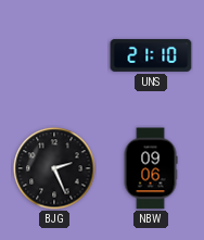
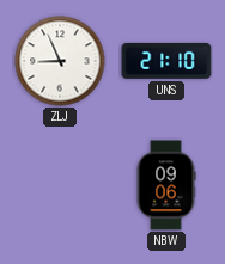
ZLJ: none -> 8:56
BJG: 2:26 -> none
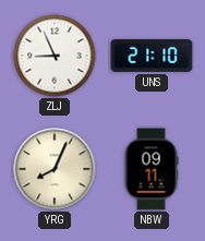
YRG: none -> 8:04
NBW: 09:06 -> 09:11
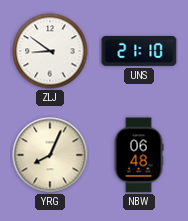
ZLJ: 8:56 -> 8:51
NBW: 09:11 -> 06:48
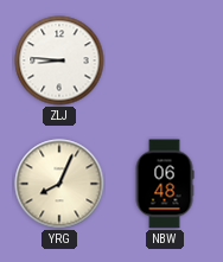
ZLJ: 8:51 -> 8:46
UNS: 21:10 -> none
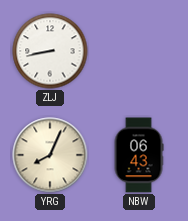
ZLJ: 8:46 -> 8:43
NBW: 06:48 -> 06:43
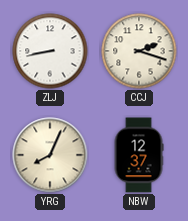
CCJ: none -> 2:18
NBW: 06:43 -> 12:37
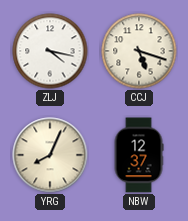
ZLJ: 8:43 -> 4:17
CCJ: 2:18 -> 5:18
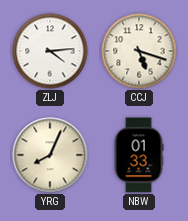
ZLJ: 4:17 -> 4:14
NBW: 12:37 -> 01:33
